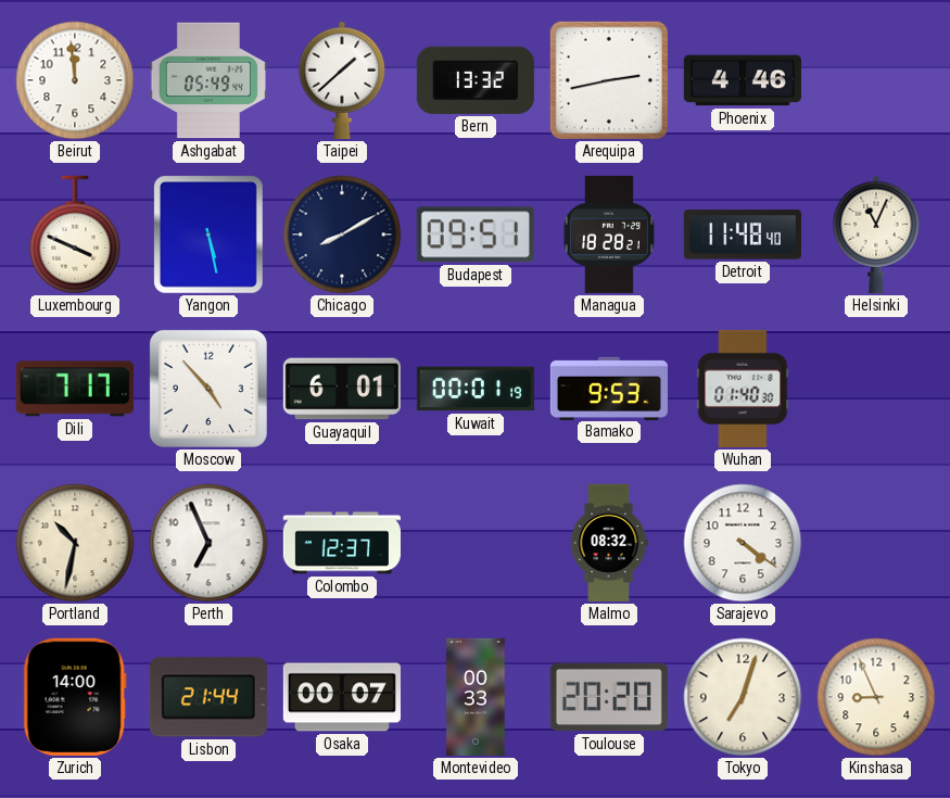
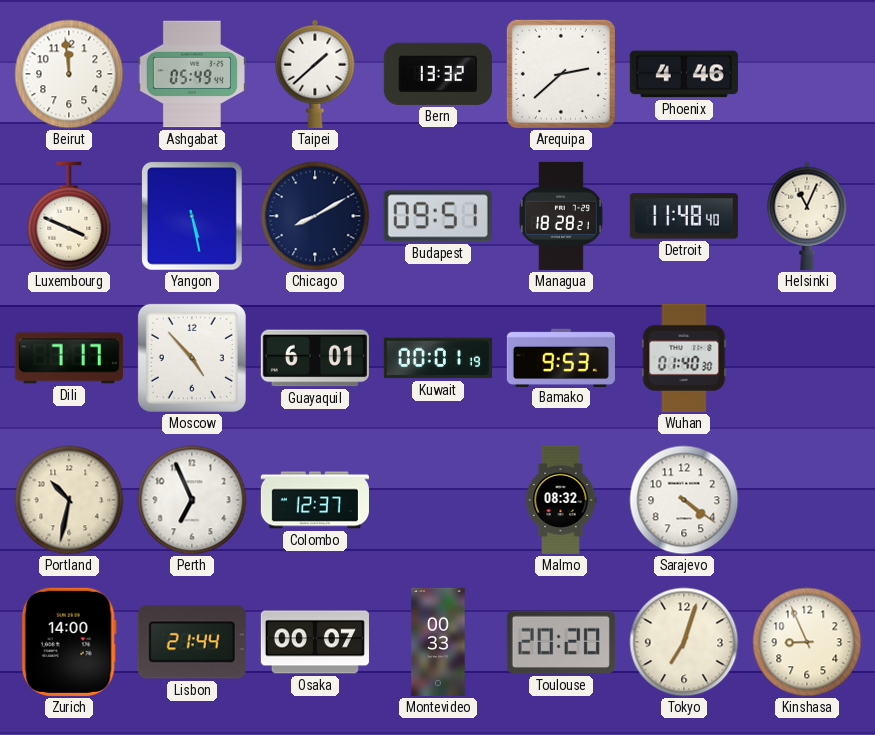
Arequipa: 2:43 -> 2:38
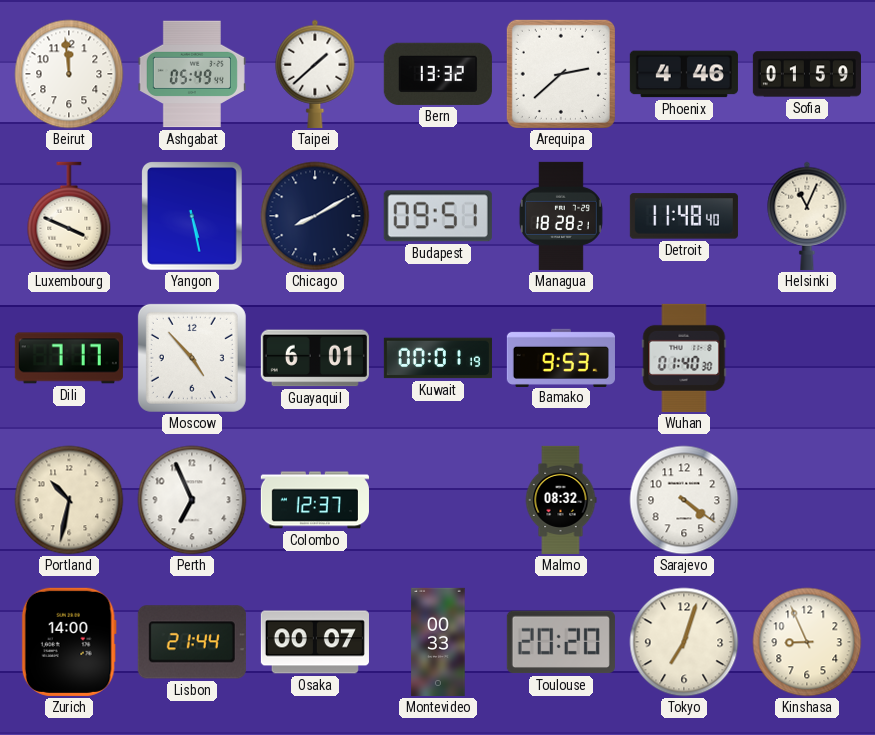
Sofia: none -> 01:59
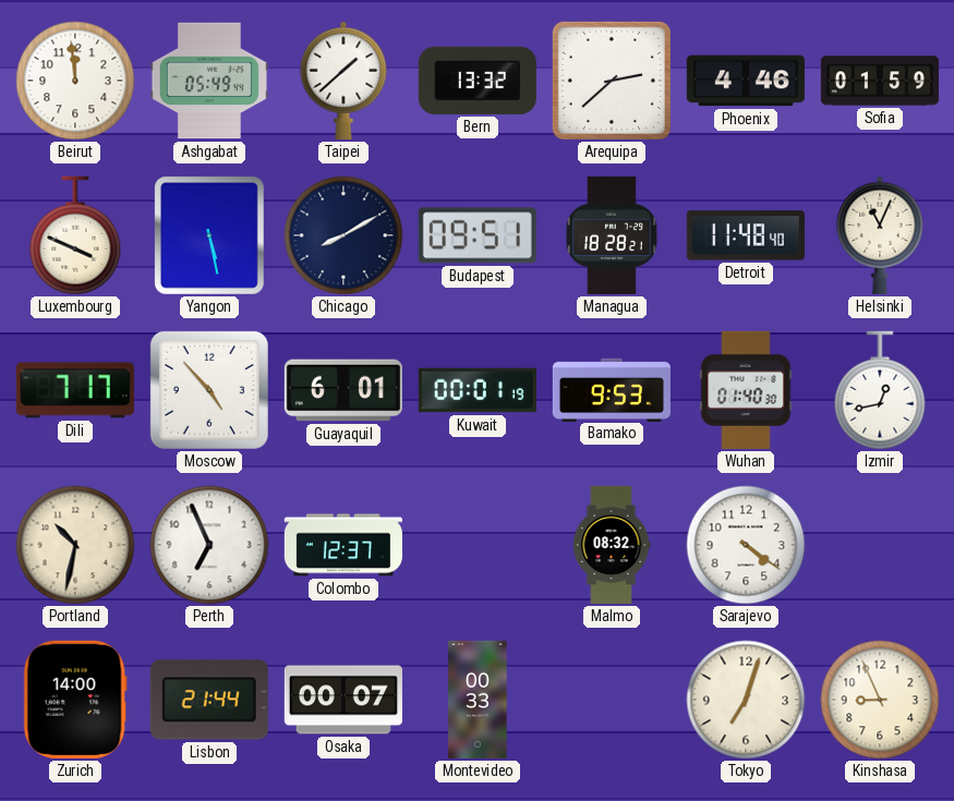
Izmir: none -> 12:43
Toulouse: 20:20 -> none
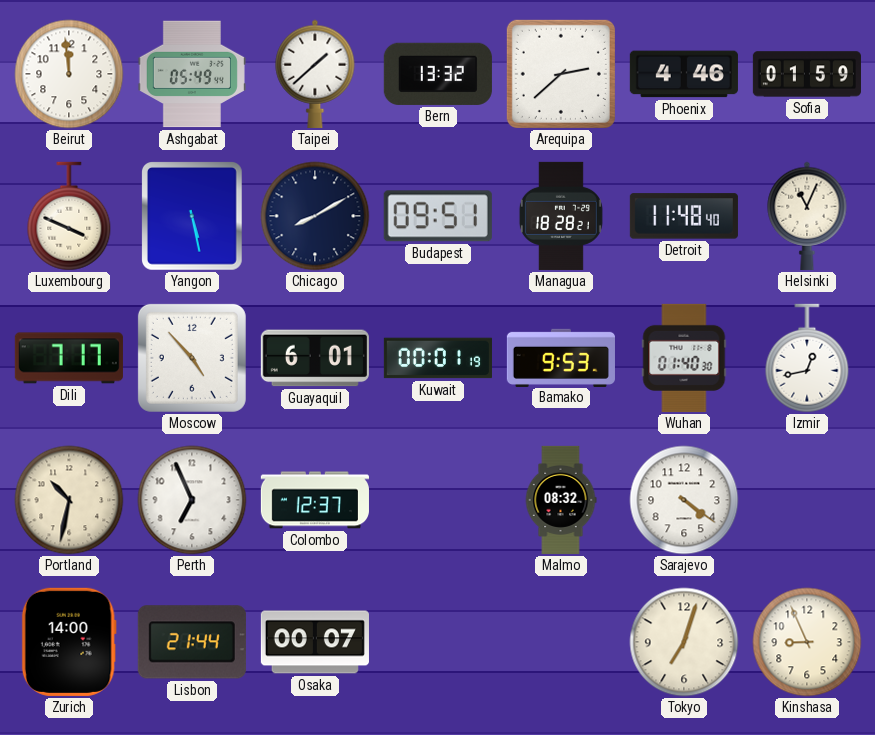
Montevideo: 00:33 -> none
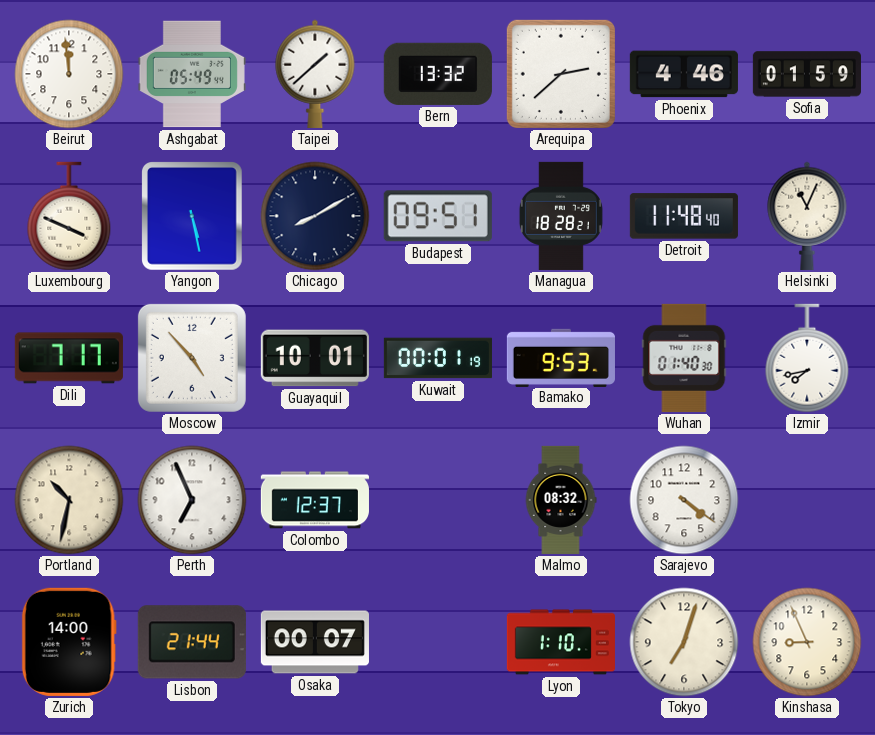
Guayaquil: 6:01 -> 10:01
Izmir: 12:43 -> 7:43
Lyon: none -> 1:10
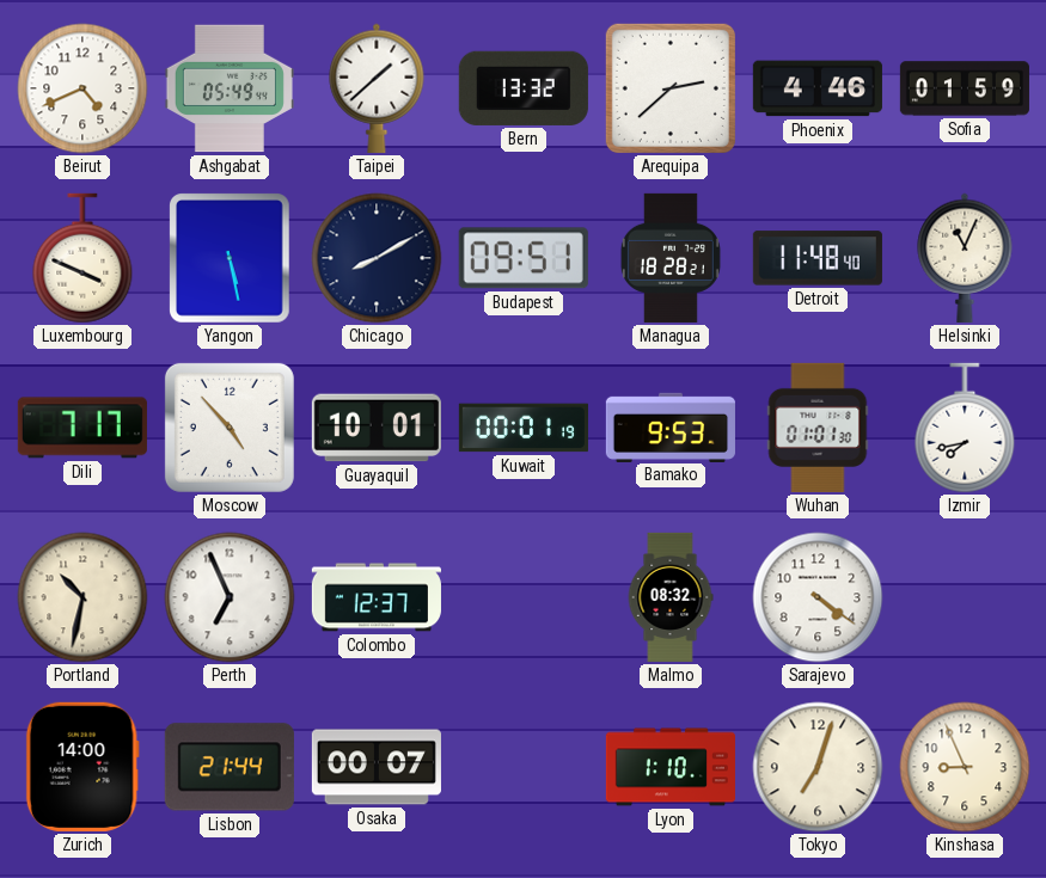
Beirut: 11:59 -> 4:41
Wuhan: 01:40 -> 01:01
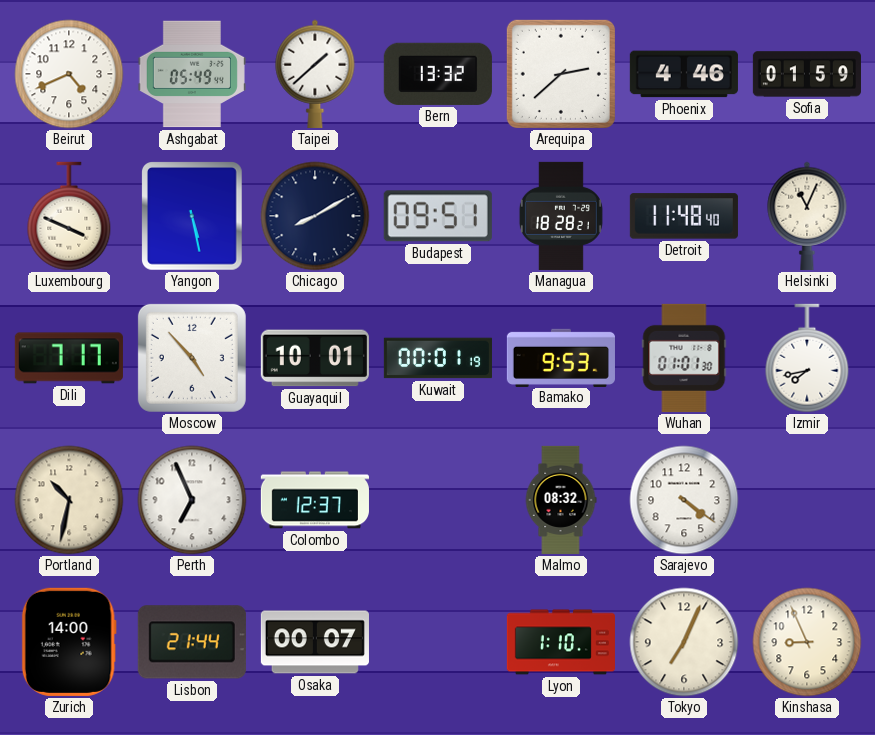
Tokyo: 7:03 -> 7:04
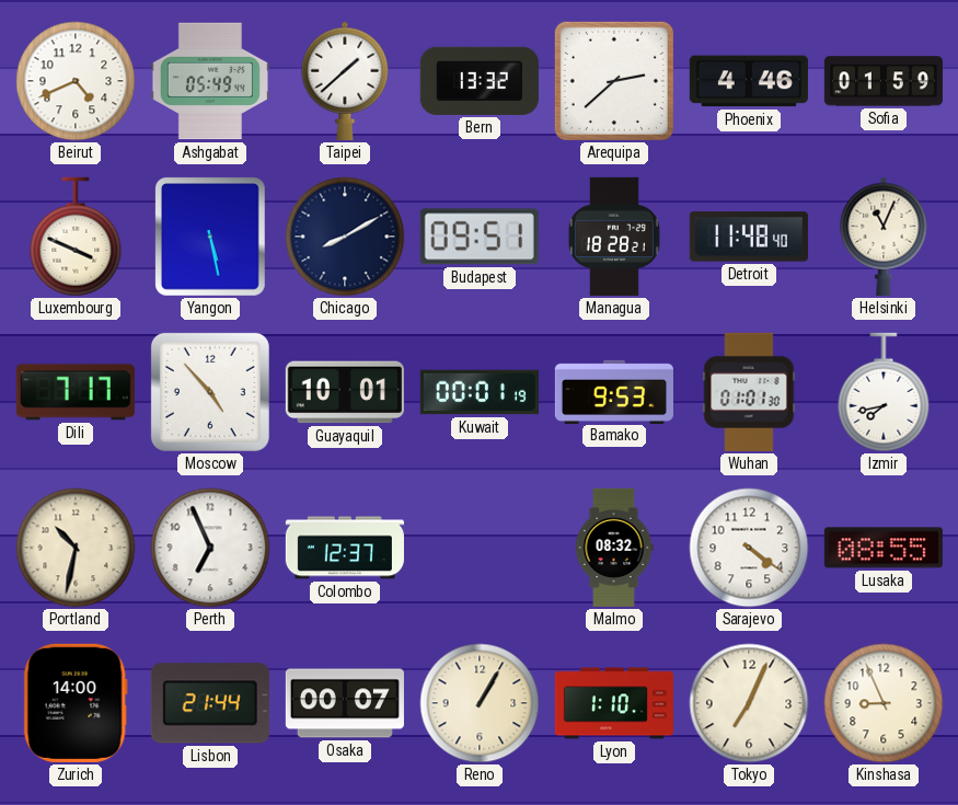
Lusaka: none -> 08:55
Reno: none -> 1:05
